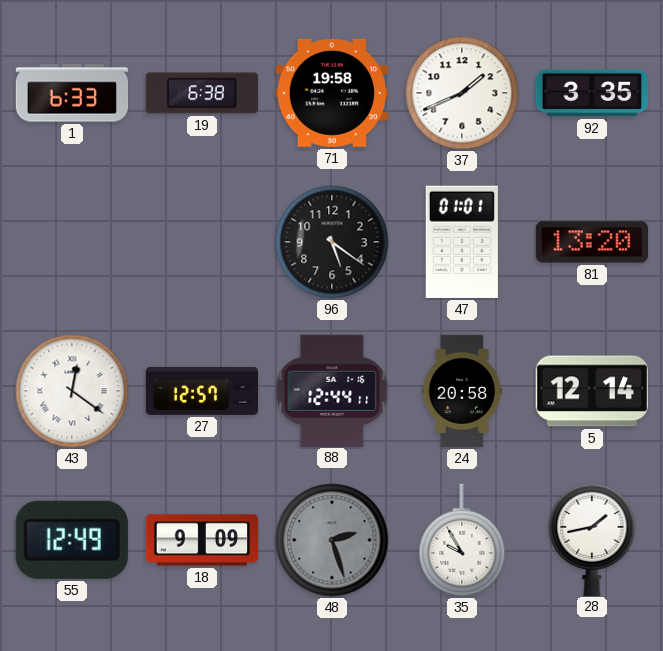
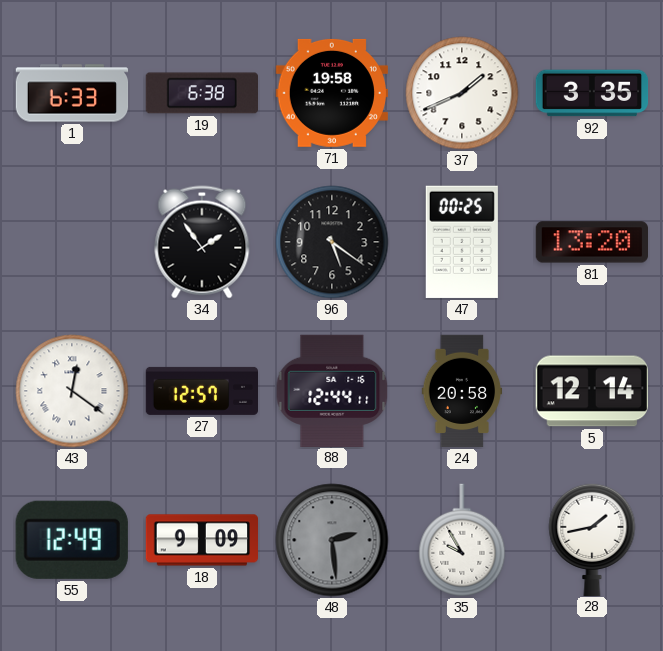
34: none -> 1:54
47: 01:01 -> 00:25
48: 2:27 -> 2:29
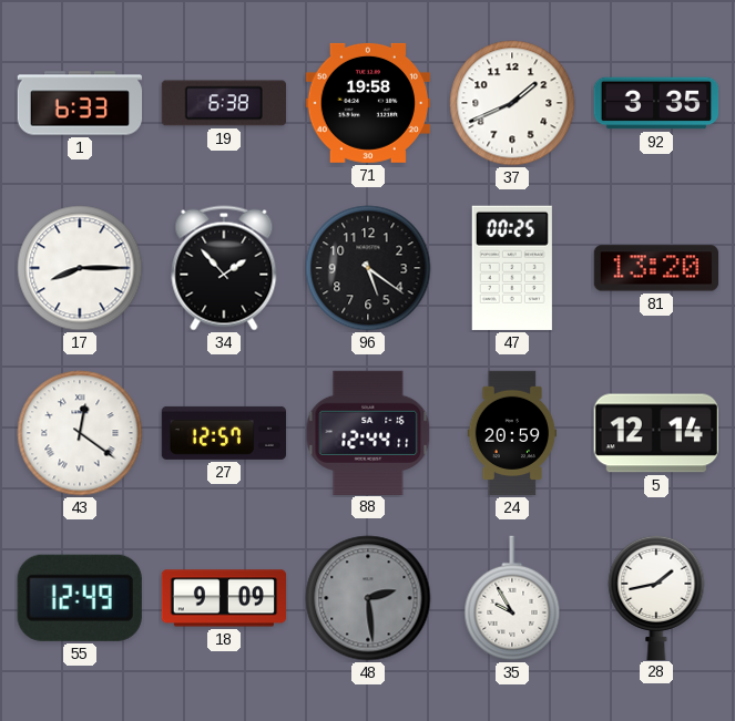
17: none -> 8:15
34: 1:54 -> 1:53
24: 20:58 -> 20:59
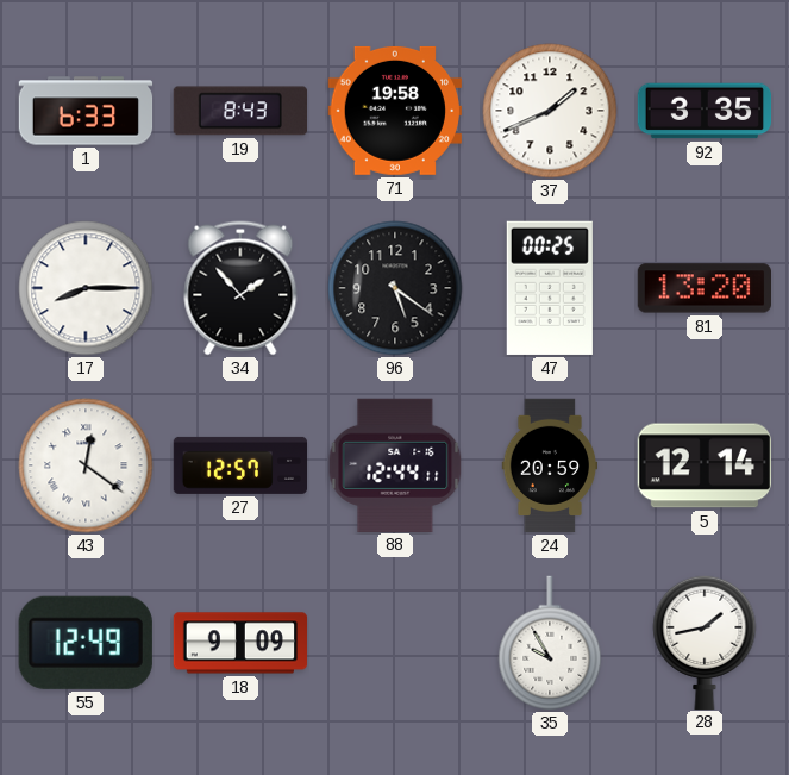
19: 6:38 -> 8:43
48: 2:29 -> none
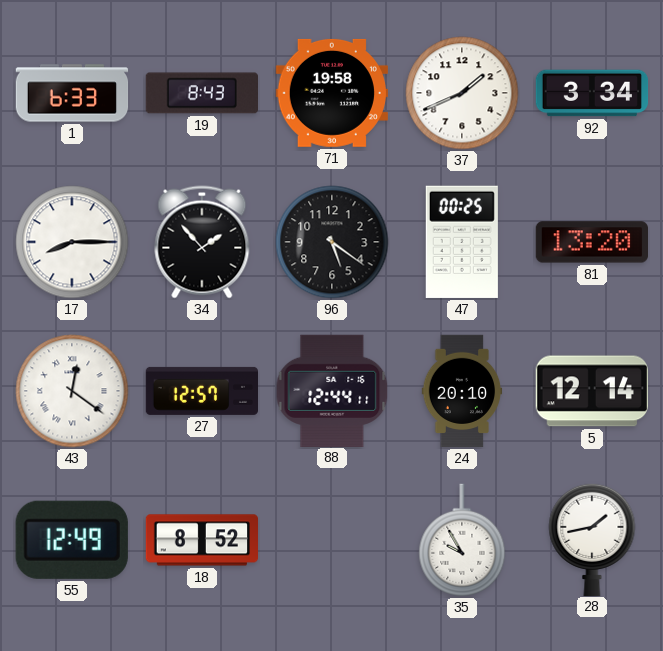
92: 3:35 -> 3:34
24: 20:59 -> 20:10
18: 9:09 -> 8:52
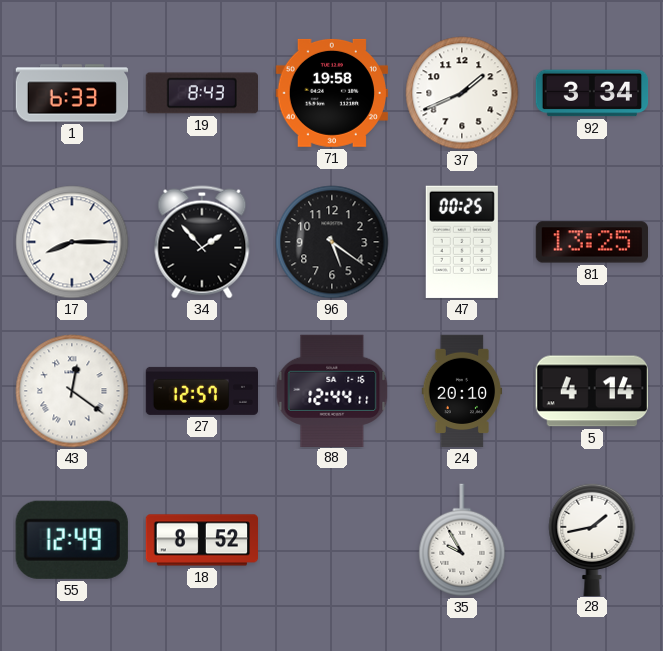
81: 13:20 -> 13:25
5: 12:14 -> 4:14
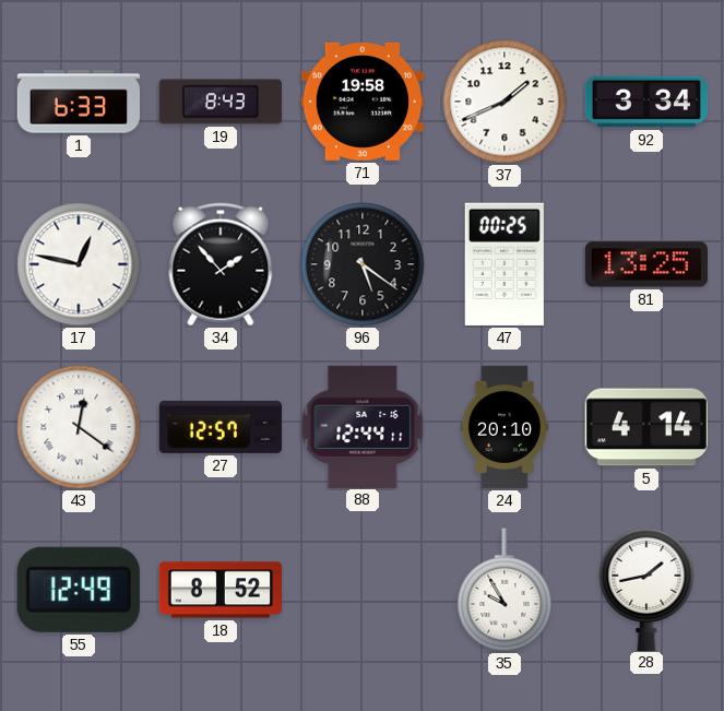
17: 8:15 -> 12:47
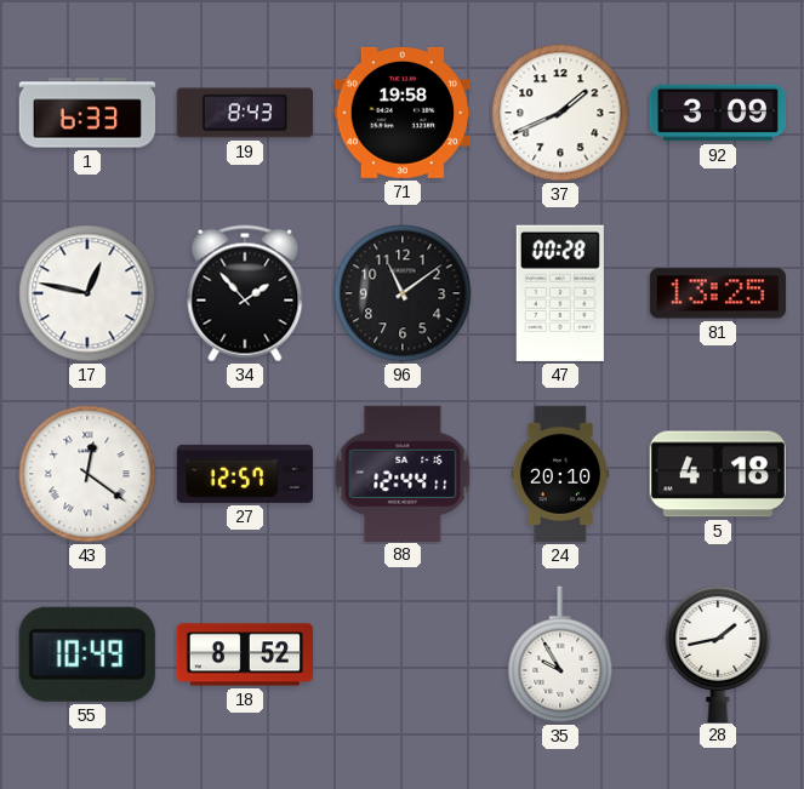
92: 3:34 -> 3:09
96: 5:21 -> 11:09
47: 00:25 -> 00:28
5: 4:14 -> 4:18
55: 12:49 -> 10:49
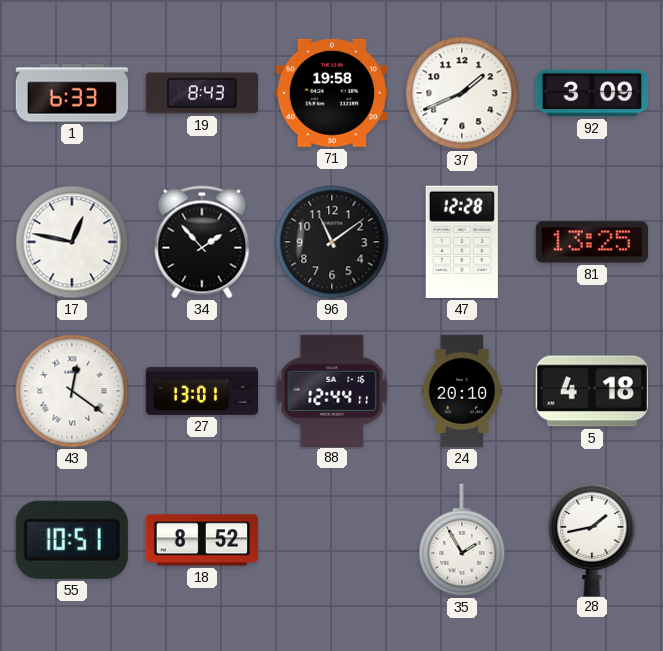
47: 00:28 -> 12:28
27: 12:57 -> 13:01
55: 10:49 -> 10:51
35: 9:55 -> 1:55
